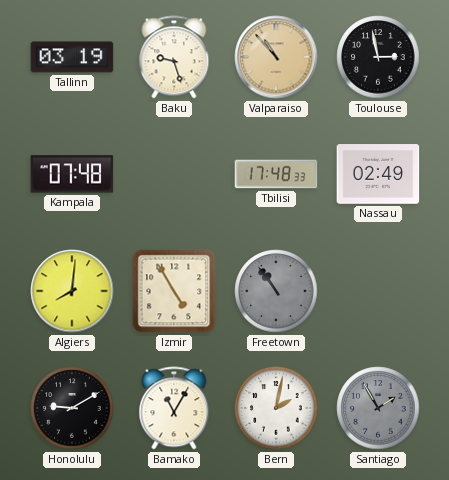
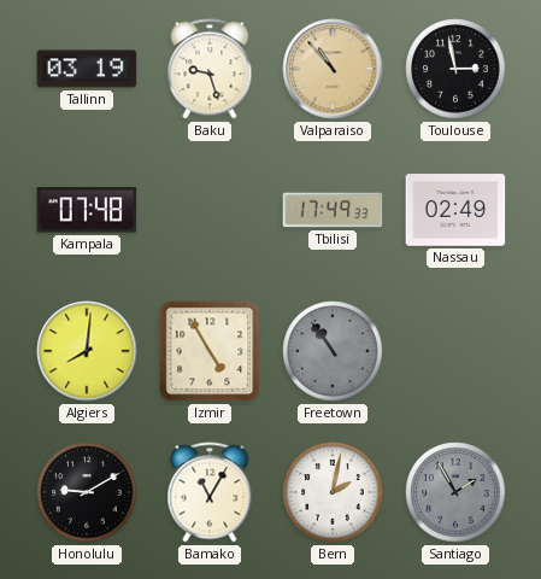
Tbilisi: 17:48 -> 17:49
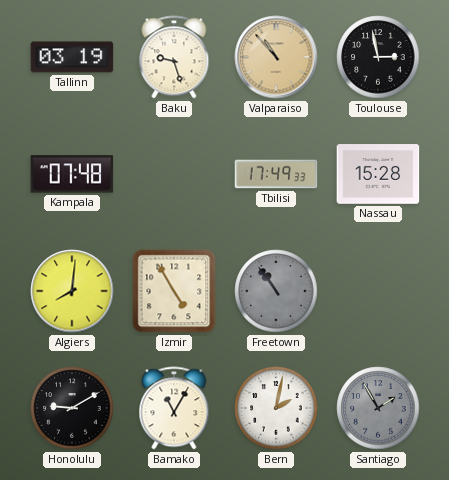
Nassau: 02:49 -> 15:28
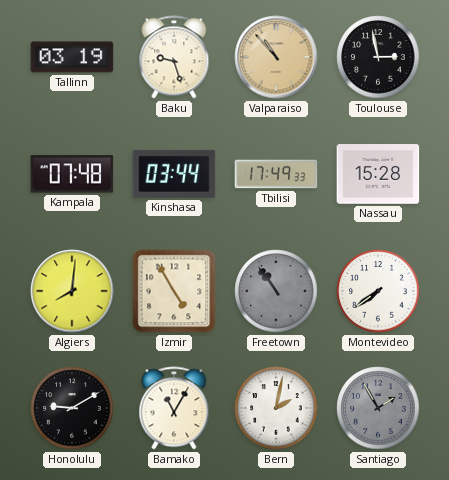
Kinshasa: none -> 03:44
Montevideo: none -> 7:39
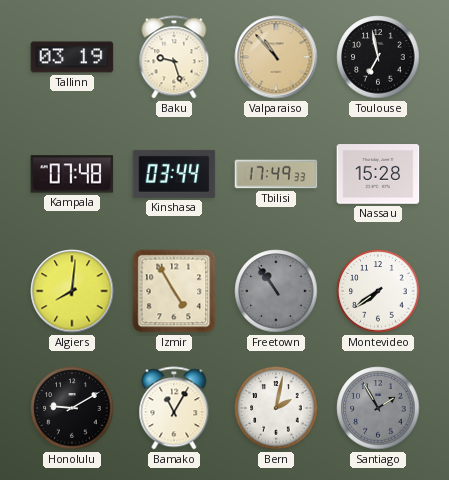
Toulouse: 2:58 -> 6:58
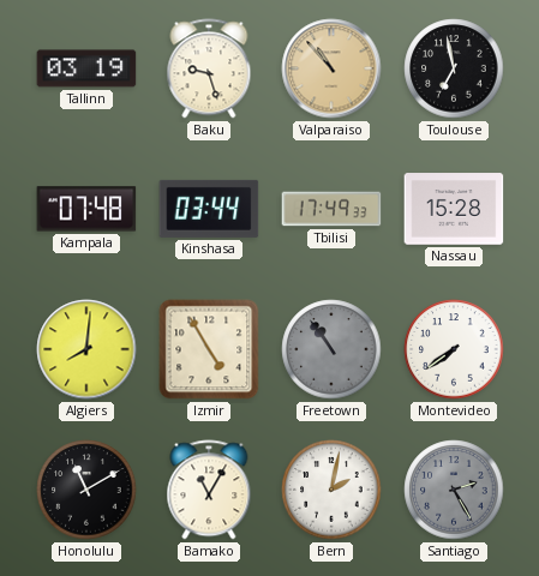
Honolulu: 9:10 -> 11:10
Santiago: 1:55 -> 2:25
